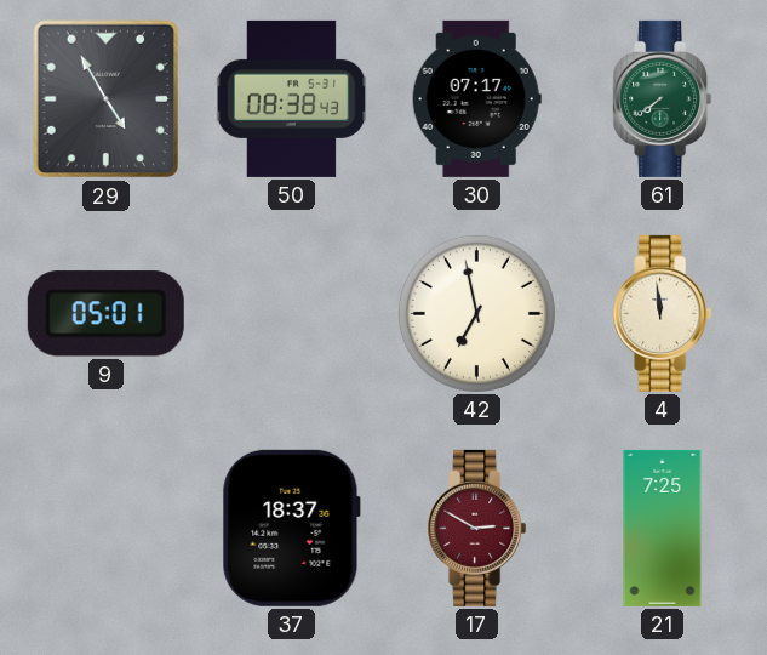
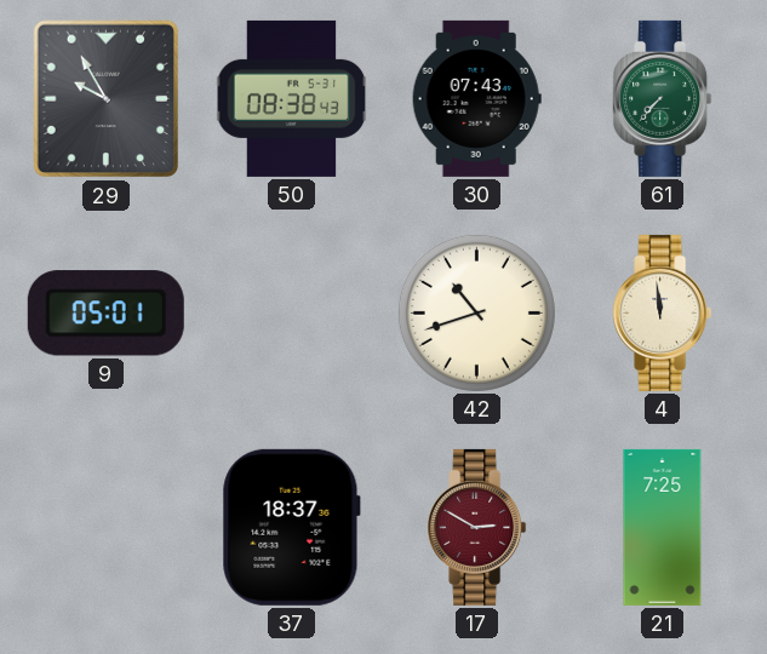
29: 4:55 -> 9:55
30: 07:17 -> 07:43
61: 7:39 -> 7:37
42: 6:58 -> 10:42
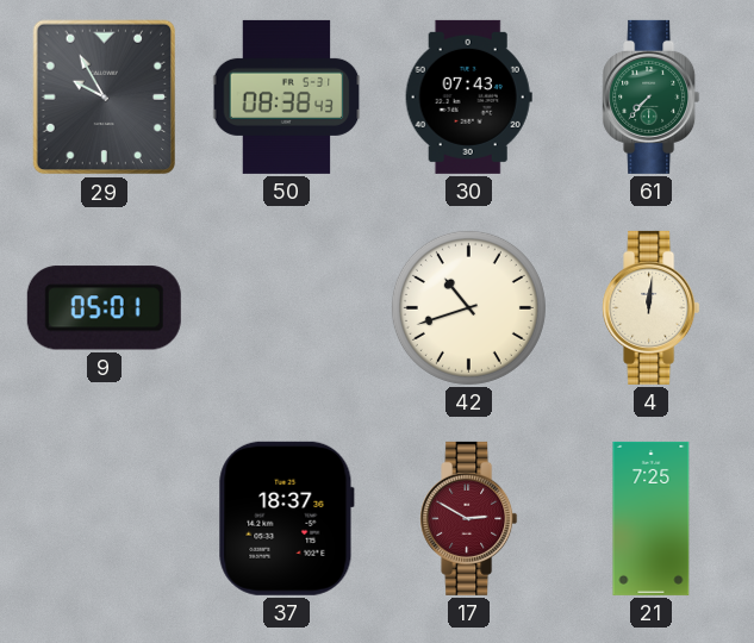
4: 11:59 -> 12:01
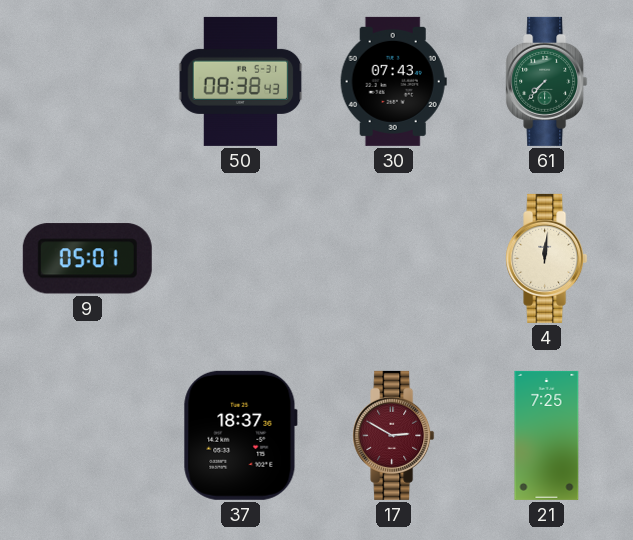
29: 9:55 -> none
42: 10:42 -> none
